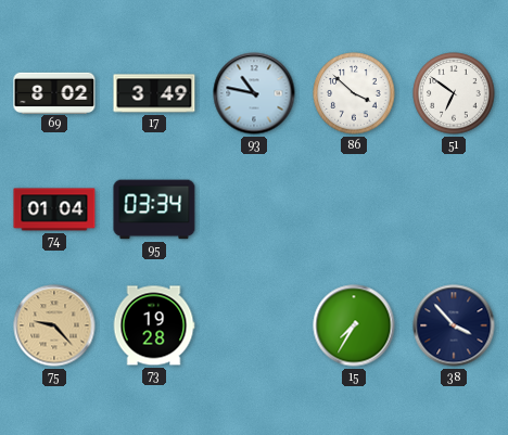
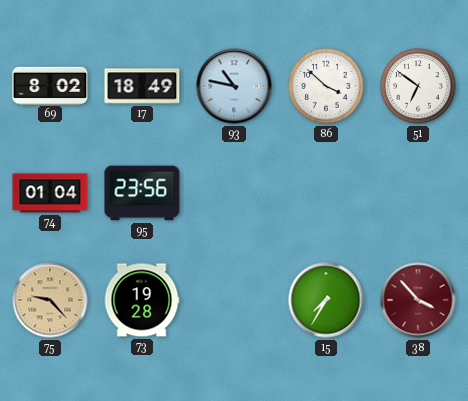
17: 3:49 -> 18:49
95: 03:34 -> 23:56
38 dial: navy -> burgundy
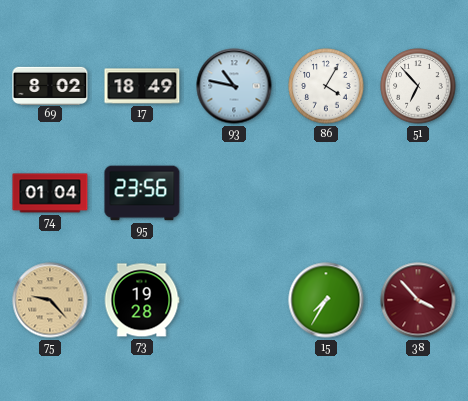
86: 3:52 -> 4:05
51: 6:51 -> 6:53
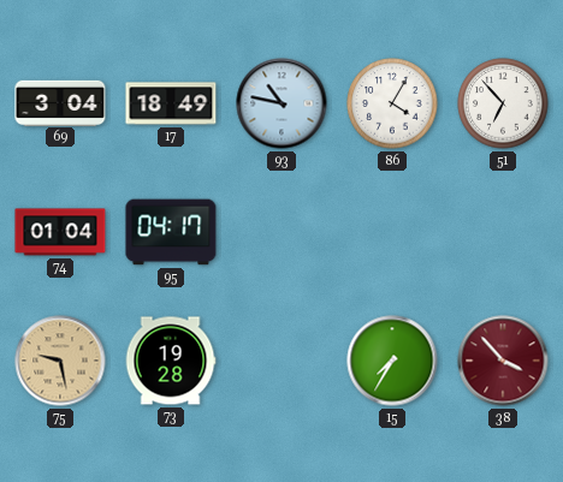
69: 8:02 -> 3:04
95: 23:56 -> 04:17
75: 9:23 -> 9:28
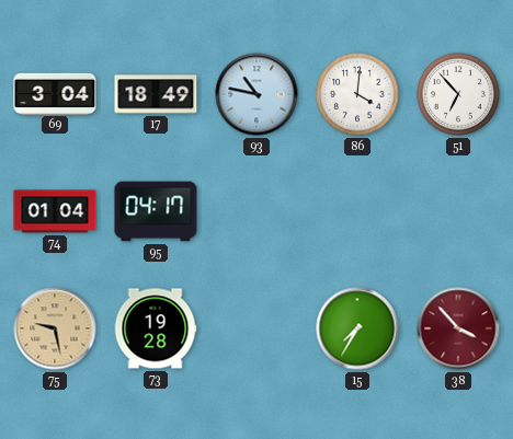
86: 4:05 -> 4:01
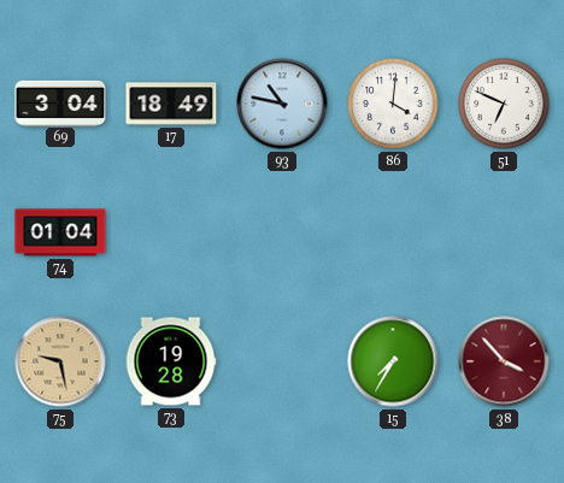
51: 6:53 -> 6:49
95: 04:17 -> none
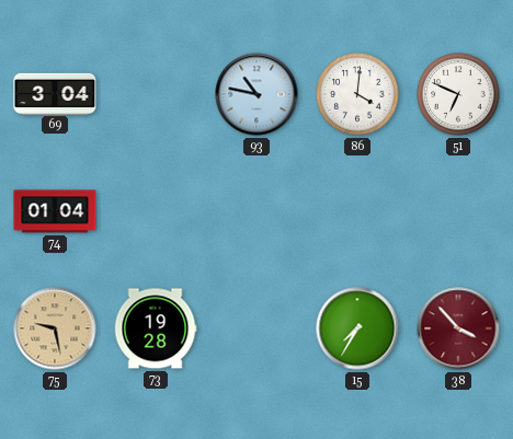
17: 18:49 -> none
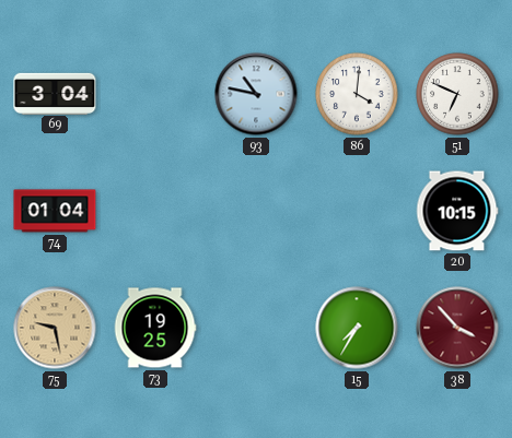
20: none -> 10:15
73: 19:28 -> 19:25
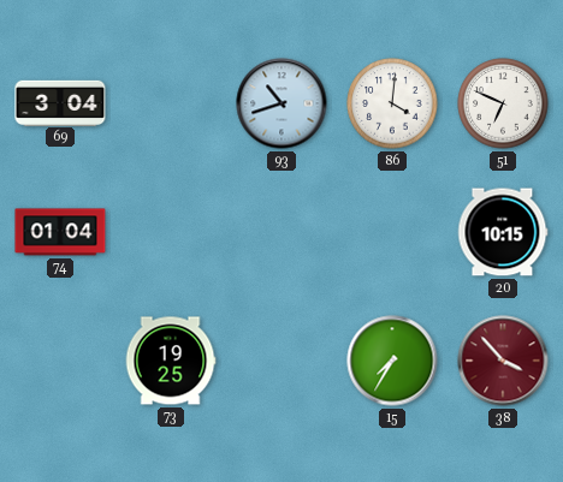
93: 10:47 -> 10:42
75: 9:28 -> none
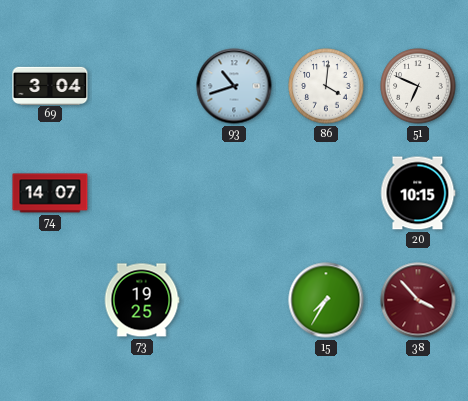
74: 01:04 -> 14:07
